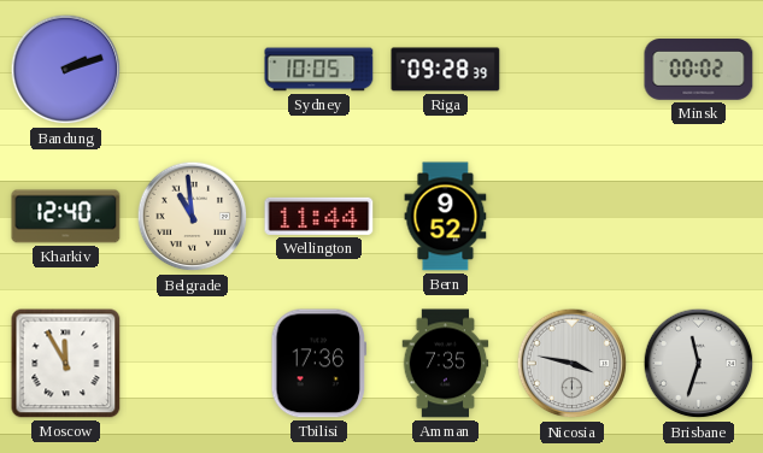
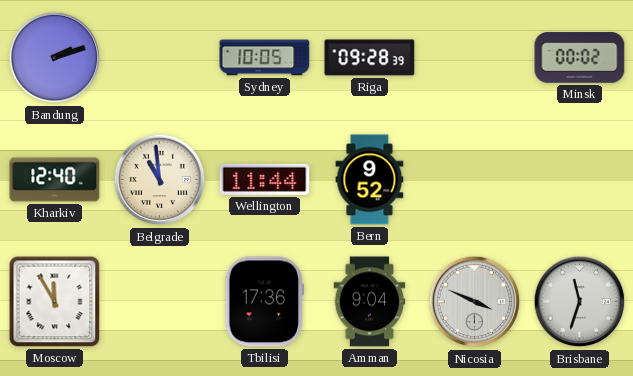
Amman: 7:35 -> 9:04
Nicosia: 3:47 -> 3:49
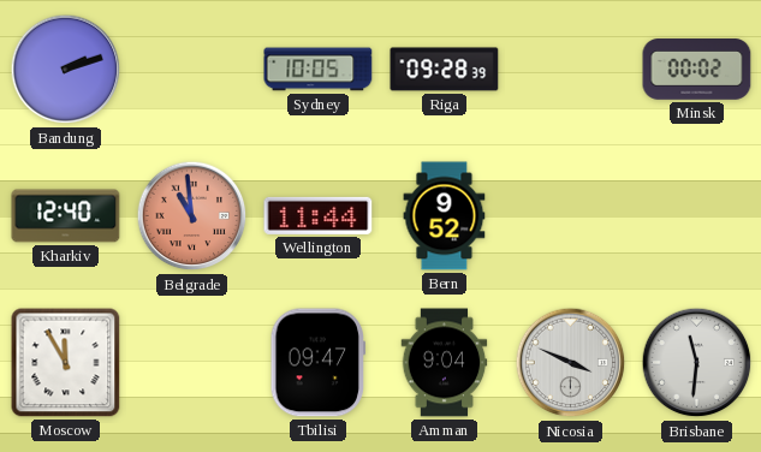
Belgrade dial: cream -> salmon
Tbilisi: 17:36 -> 09:47
Brisbane: 11:33 -> 11:31
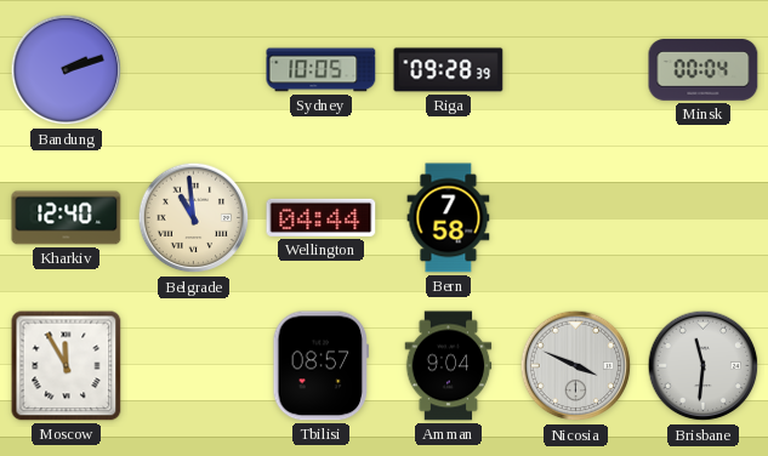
Minsk: 00:02 -> 00:04
Belgrade dial: salmon -> cream
Wellington: 11:44 -> 04:44
Bern: 9:52 -> 7:58
Tbilisi: 09:47 -> 08:57
